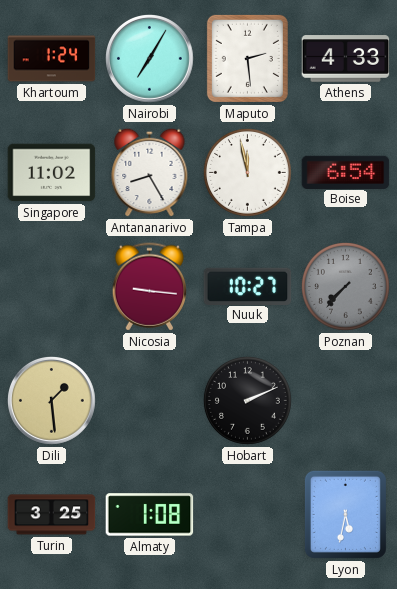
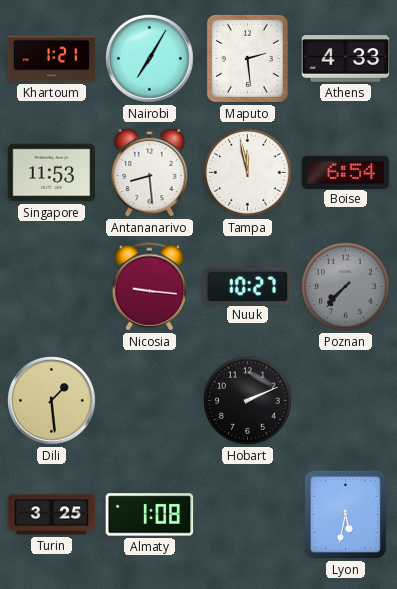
Khartoum: 1:24 -> 1:21
Singapore: 11:02 -> 11:53
Antananarivo: 8:25 -> 8:29
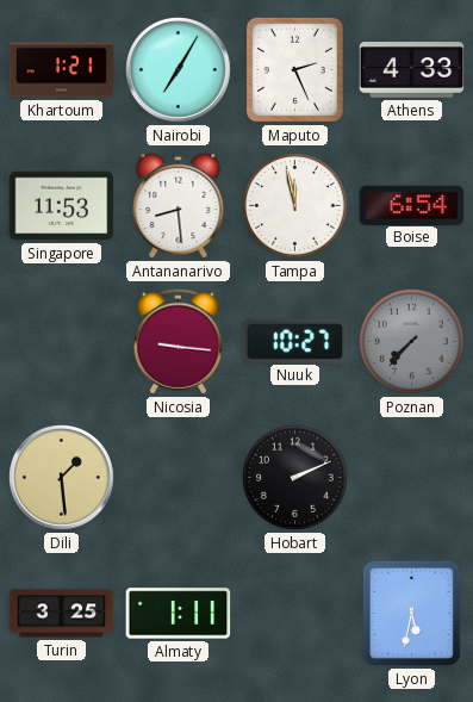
Maputo: 2:29 -> 2:26
Almaty: 1:08 -> 1:11
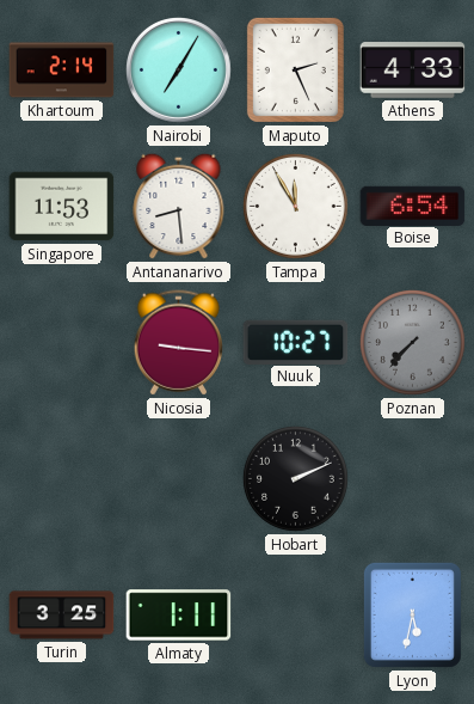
Khartoum: 1:21 -> 2:14
Tampa: 11:58 -> 11:55
Dili: 1:29 -> none
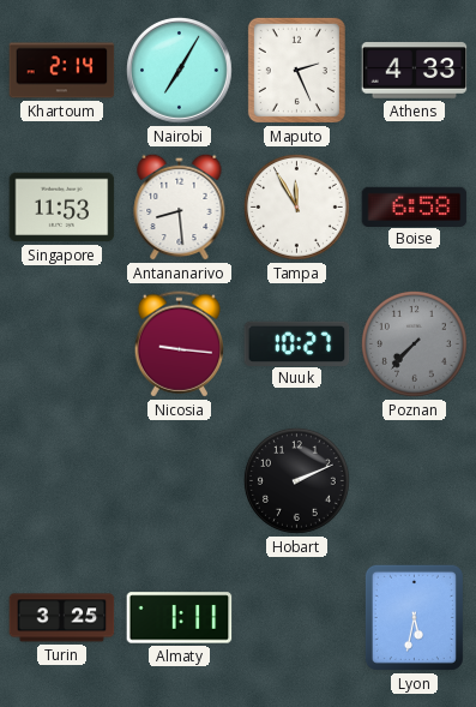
Boise: 6:54 -> 6:58
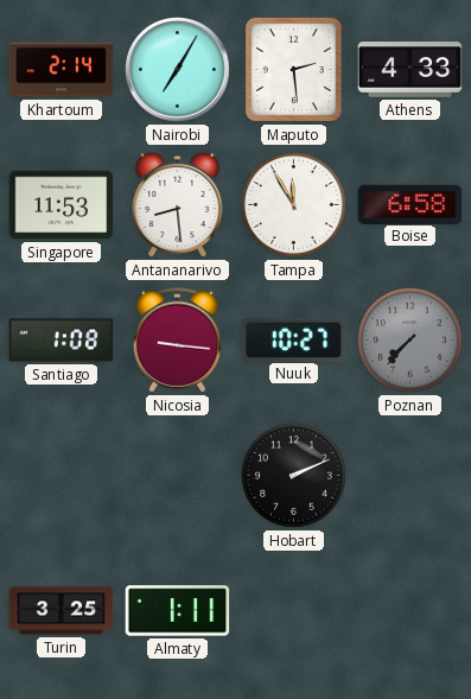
Maputo: 2:26 -> 2:29
Santiago: none -> 1:08
Lyon: 5:32 -> none
